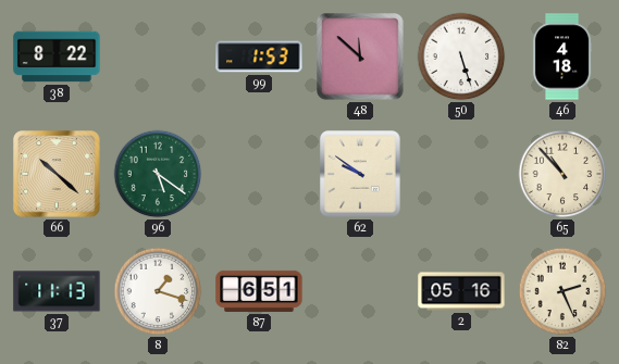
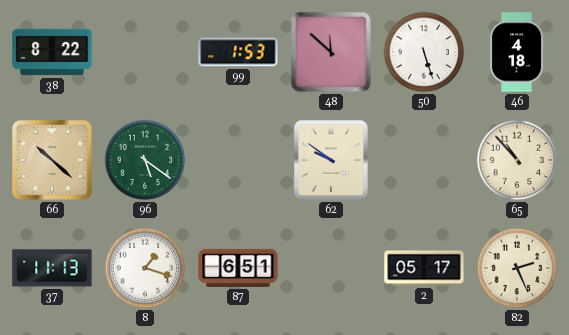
2: 05:16 -> 05:17
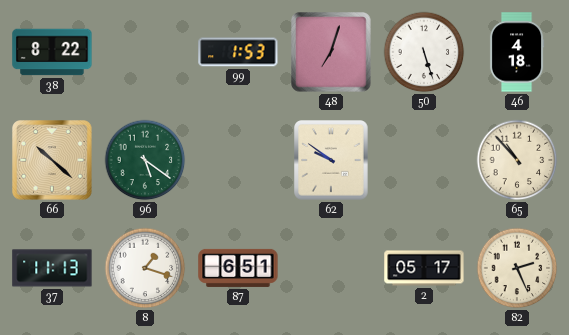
48: 11:52 -> 7:03
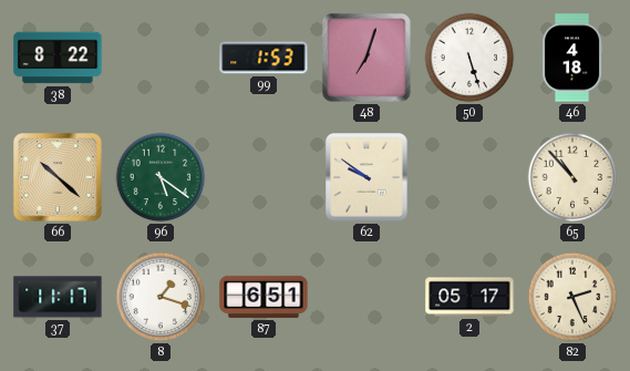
37: 11:13 -> 11:17
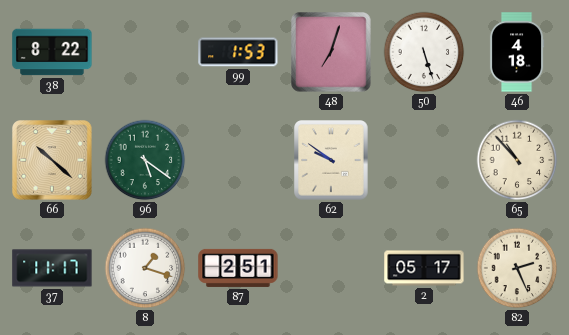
87: 6:51 -> 2:51
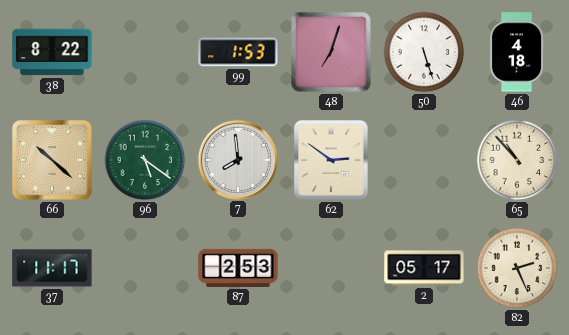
7: none -> 7:59
62: 9:51 -> 2:51
8: 1:18 -> none
87: 2:51 -> 2:53
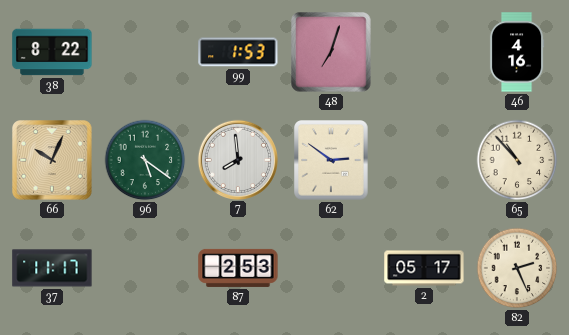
50: 5:27 -> none
46: 4:18 -> 4:16
66: 10:22 -> 10:04
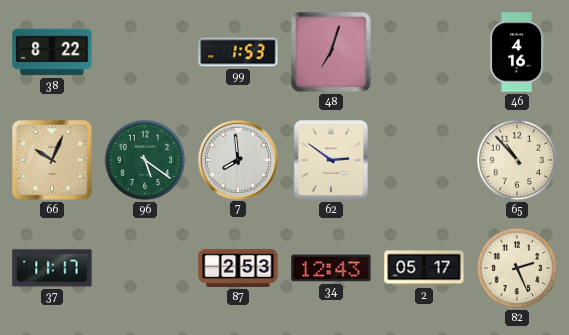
34: none -> 12:43
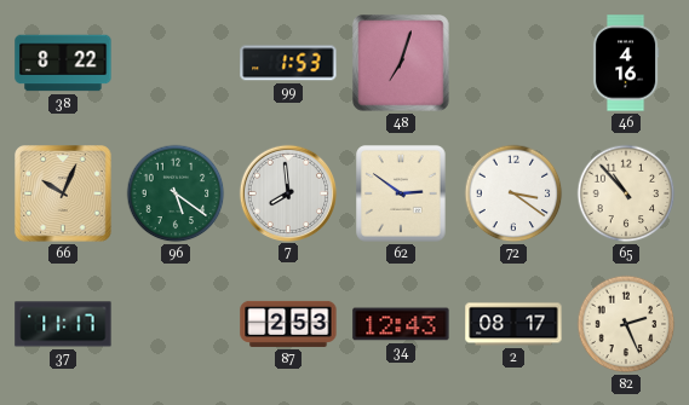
72: none -> 3:21
2: 05:17 -> 08:17
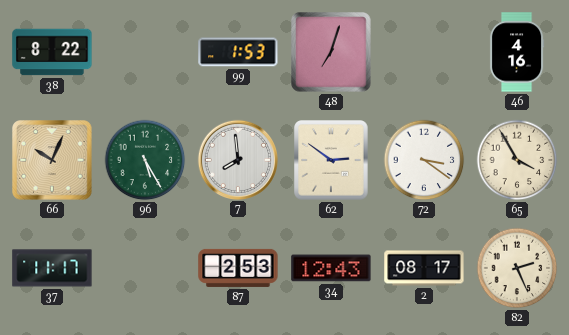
96: 5:21 -> 5:25
65: 10:53 -> 3:55
